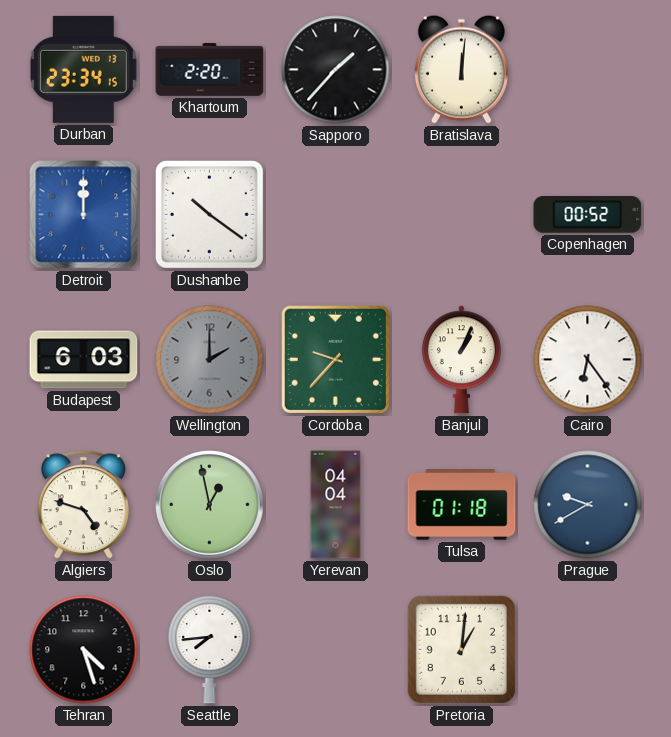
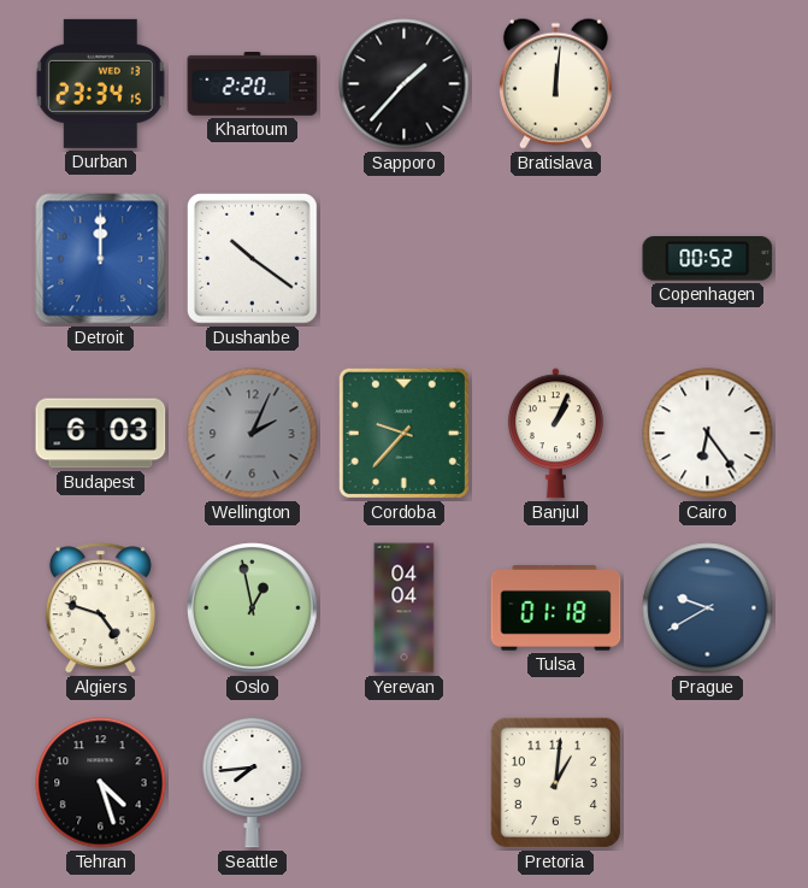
Wellington: 2:00 -> 2:04
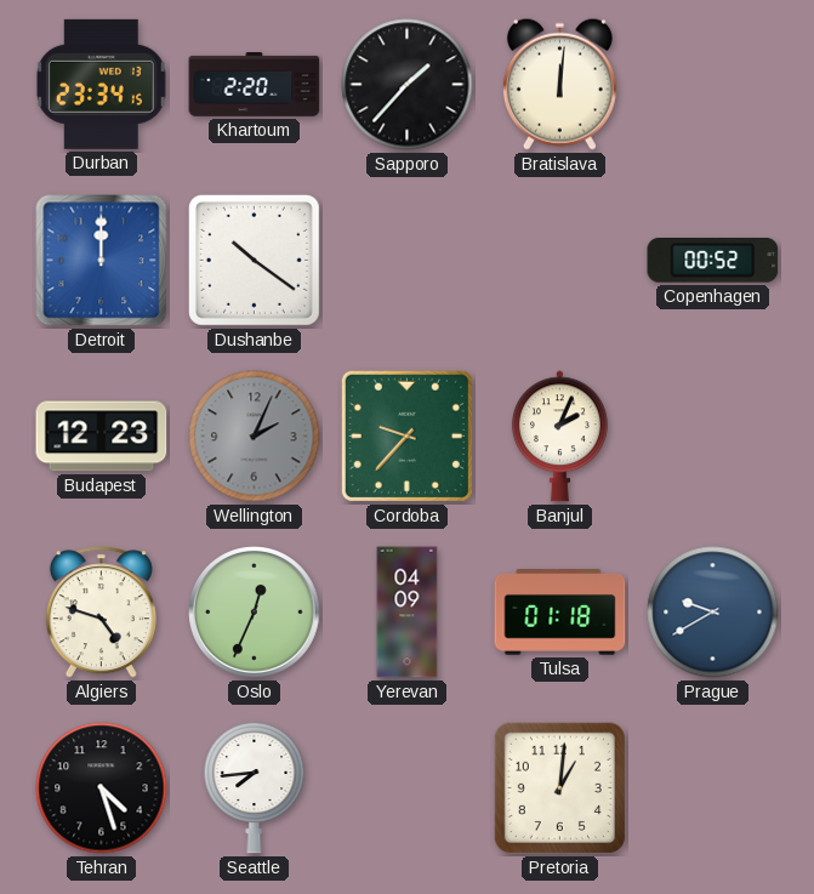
Budapest: 6:03 -> 12:23
Banjul: 1:04 -> 2:04
Cairo: 6:24 -> none
Oslo: 12:58 -> 12:34
Yerevan: 04:04 -> 04:09
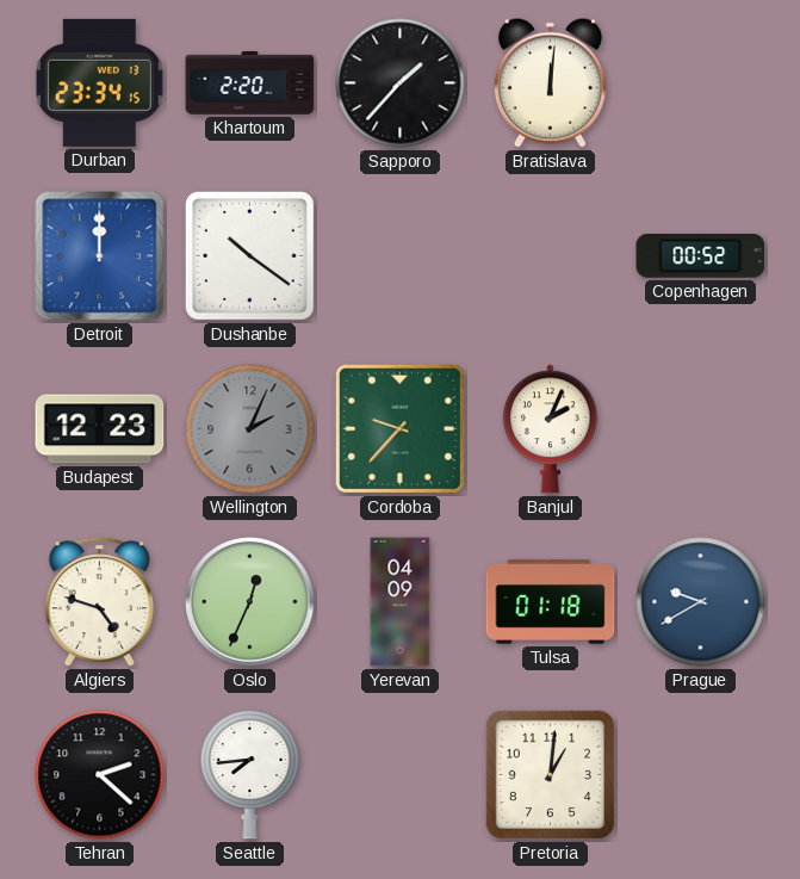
Tehran: 4:27 -> 2:22
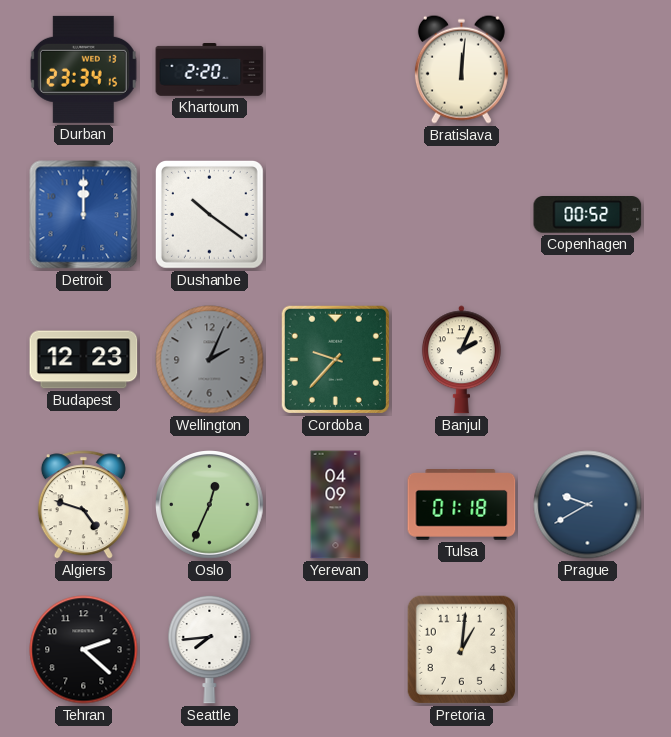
Sapporo: 1:37 -> none
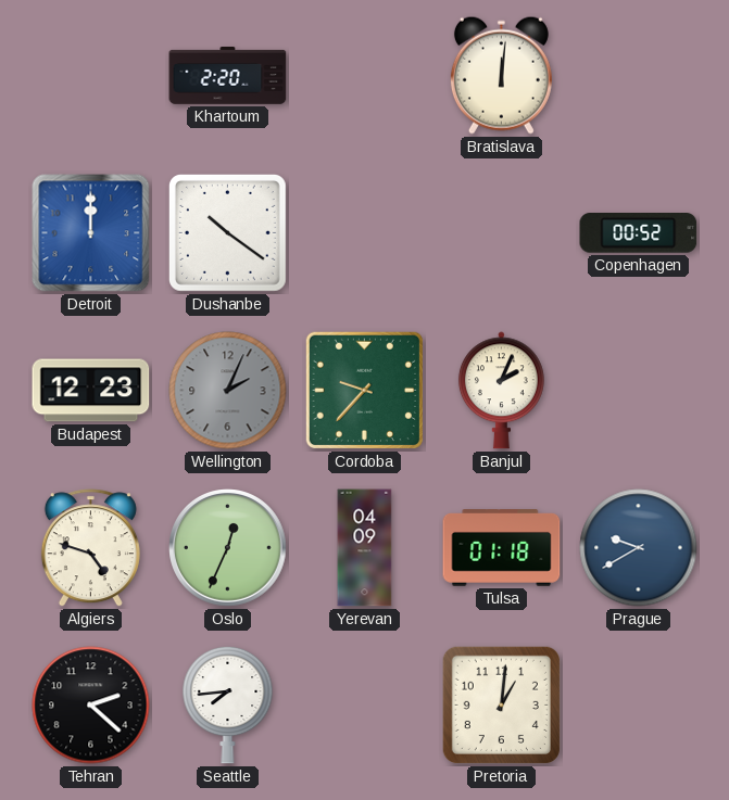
Durban: 23:34 -> none
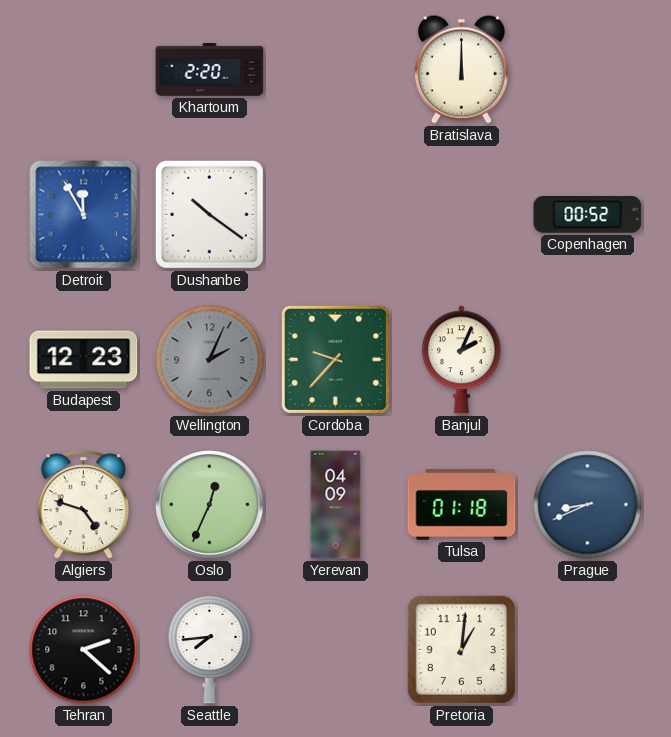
Bratislava: 12:01 -> 12:00
Detroit: 12:00 -> 11:55
Prague: 9:40 -> 8:41
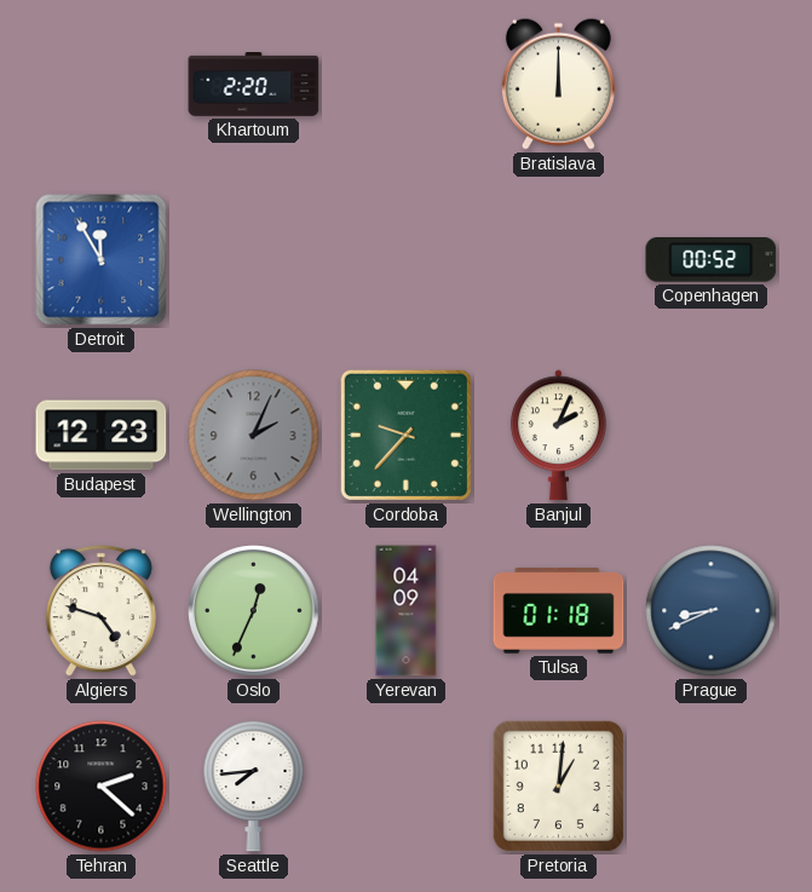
Dushanbe: 10:21 -> none
